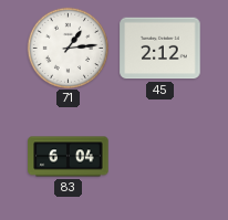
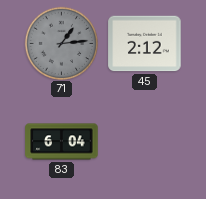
71 dial: white -> grey
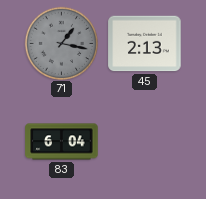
71: 1:14 -> 1:17
45: 2:12 -> 2:13
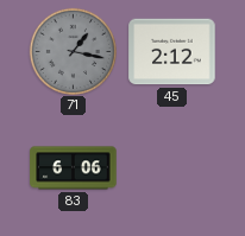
45: 2:13 -> 2:12
83: 6:04 -> 6:06
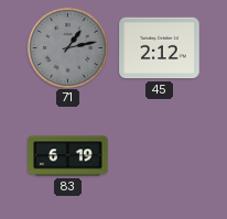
71: 1:17 -> 1:13
83: 6:06 -> 6:19
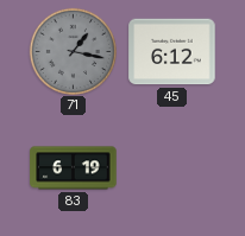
71: 1:13 -> 1:17
45: 2:12 -> 6:12
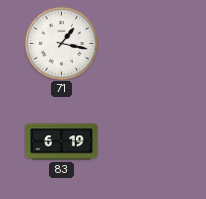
71 dial: grey -> white
45: 6:12 -> none
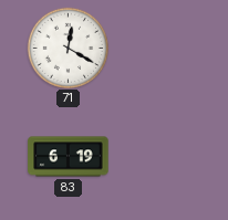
71: 1:17 -> 12:20
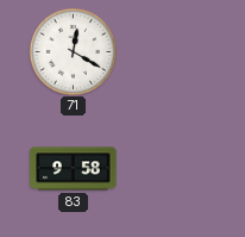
83: 6:19 -> 9:58
